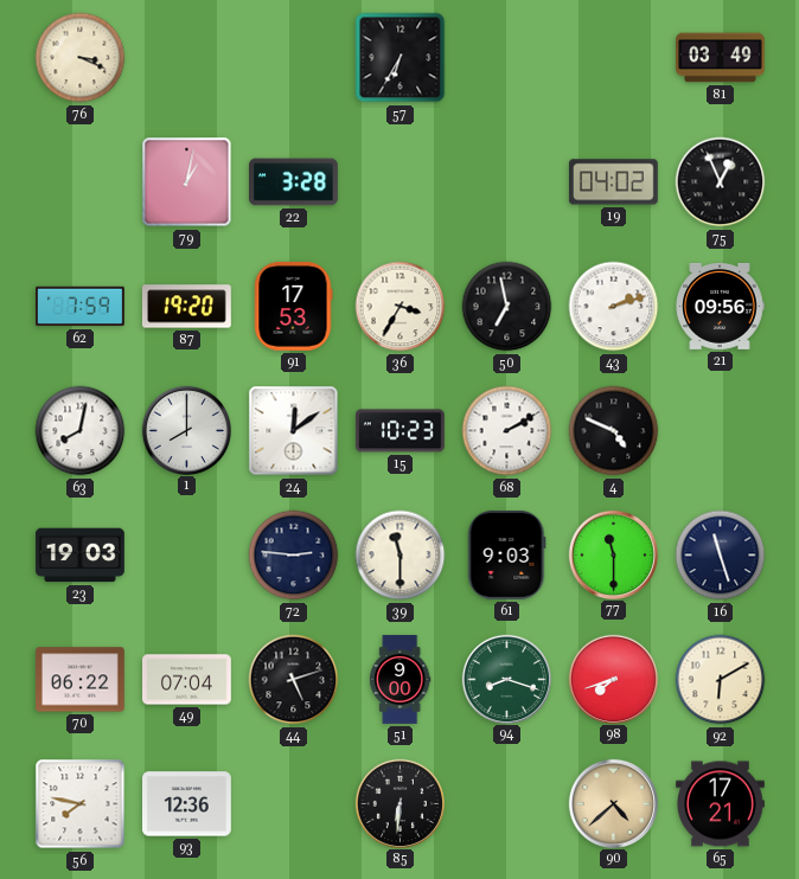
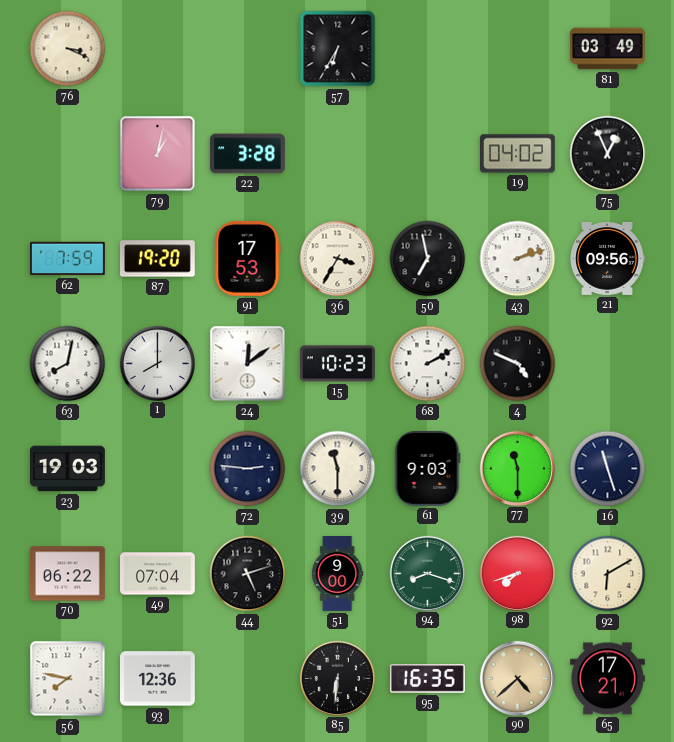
95: none -> 16:35
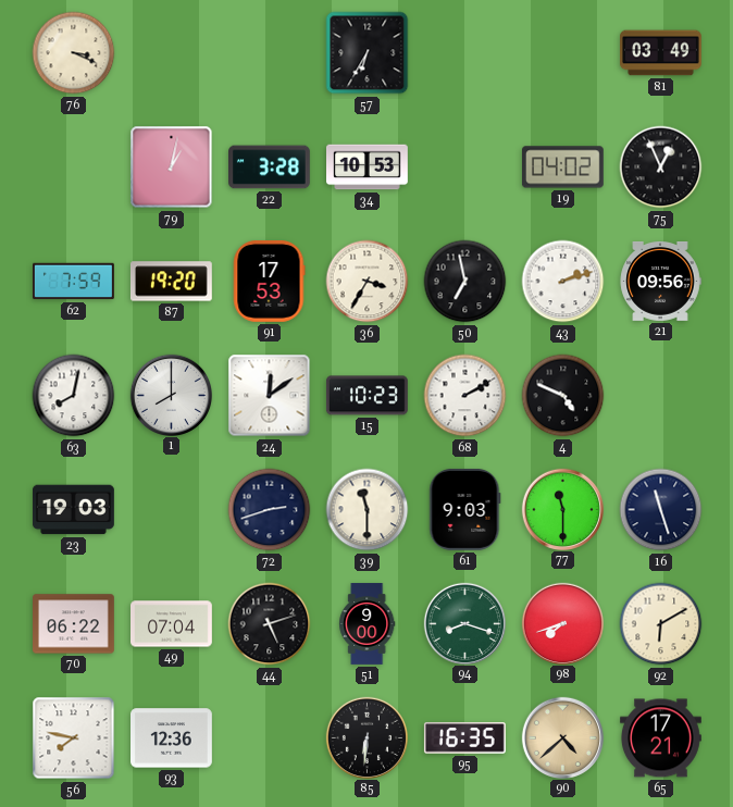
34: none -> 10:53
72: 2:46 -> 2:42
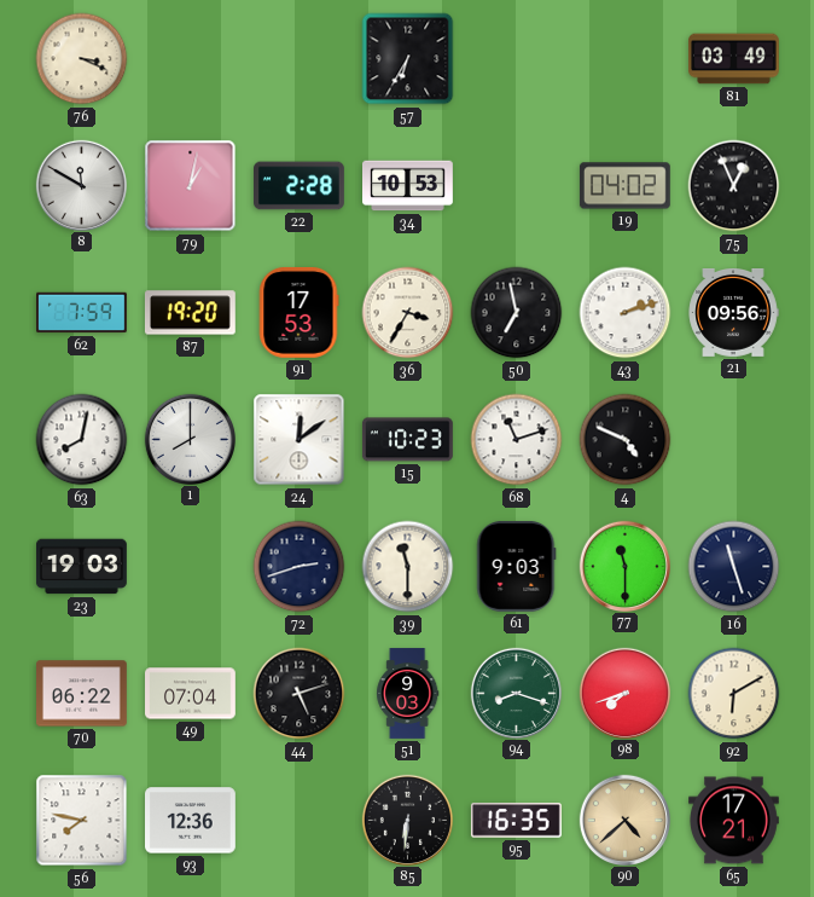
8: none -> 11:50
22: 3:28 -> 2:28
68: 2:10 -> 11:12
51: 9:00 -> 9:03
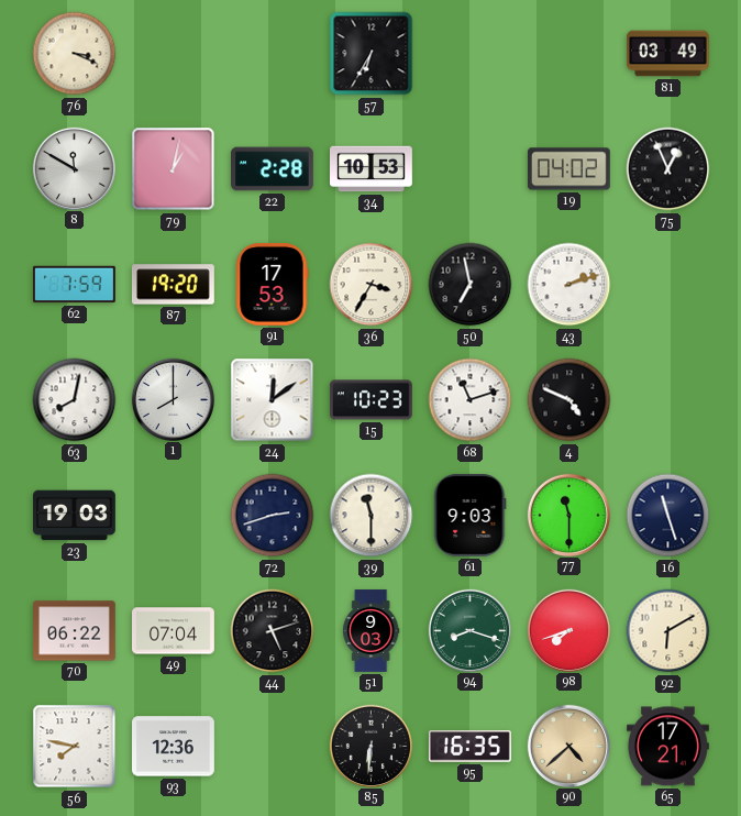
21: 09:56 -> none
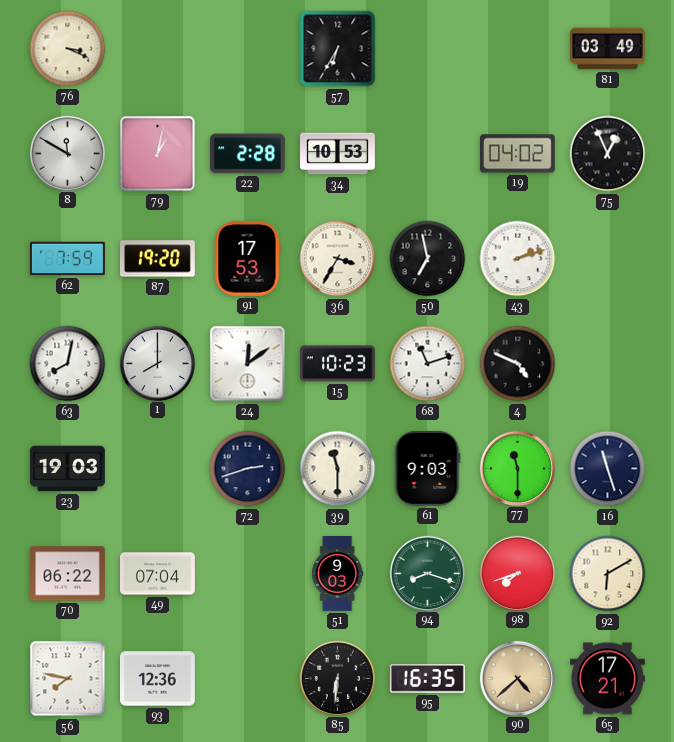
44: 5:12 -> none
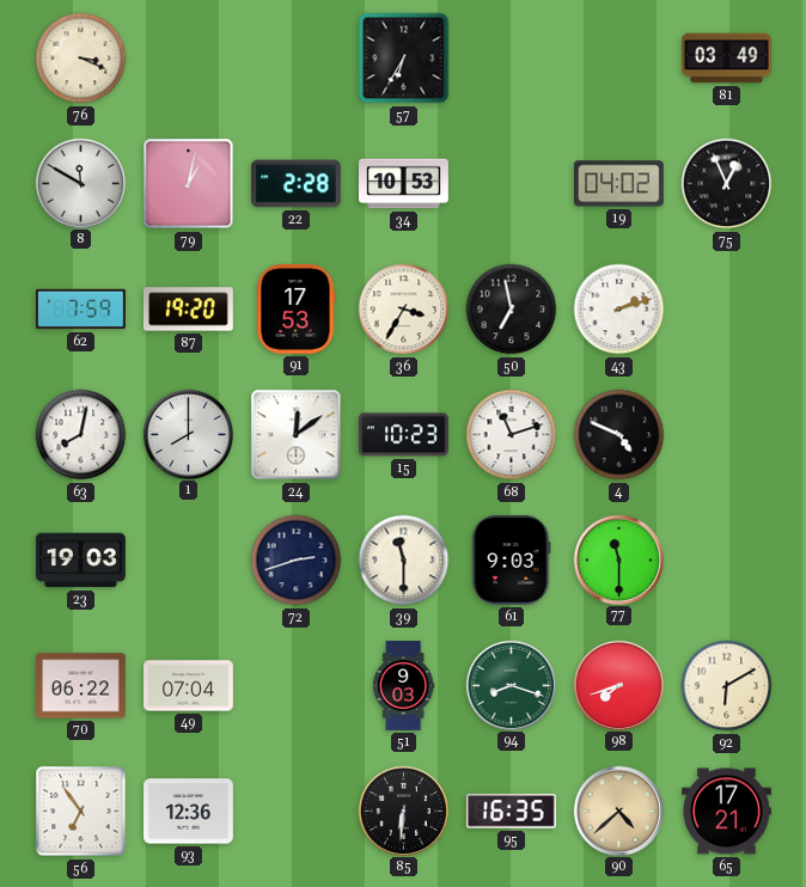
16: 11:27 -> none
56: 7:47 -> 6:54
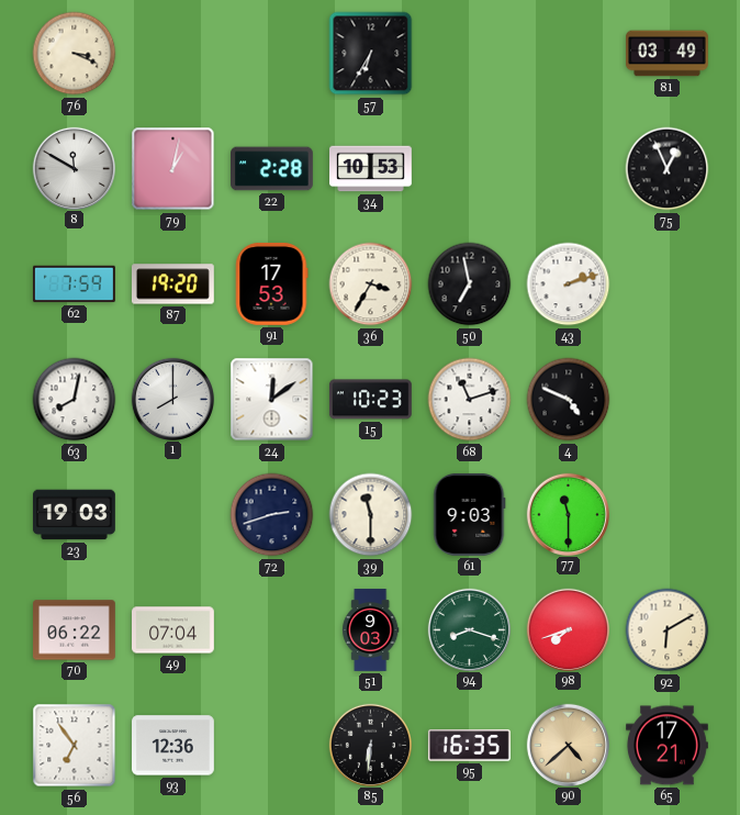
19: 04:02 -> none
